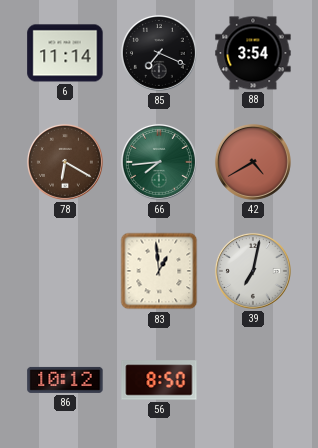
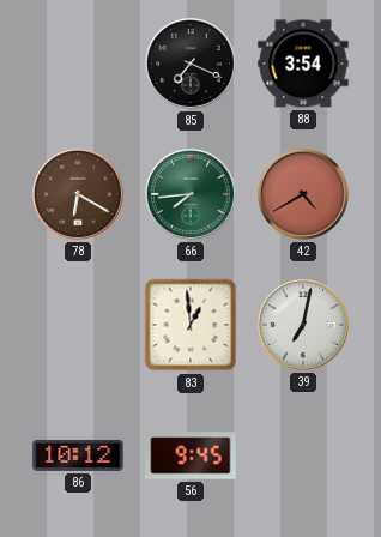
6: 11:14 -> none
56: 8:50 -> 9:45
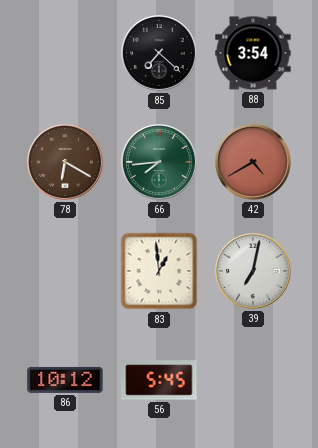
85: 7:19 -> 7:22
56: 9:45 -> 5:45
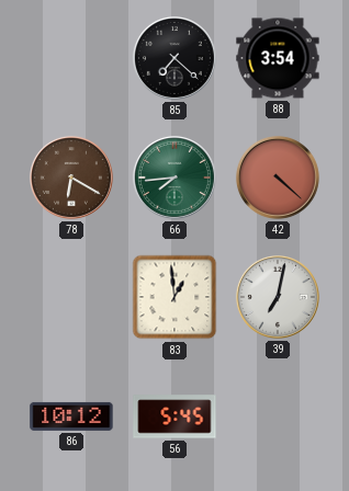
42: 4:40 -> 4:22
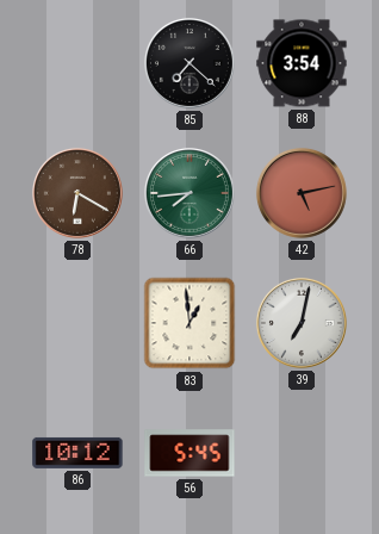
42: 4:22 -> 5:13
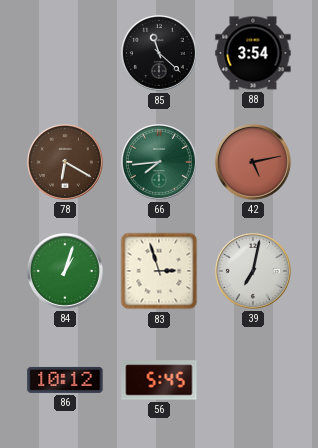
85: 7:22 -> 11:22
84: none -> 1:03
83: 12:59 -> 2:57
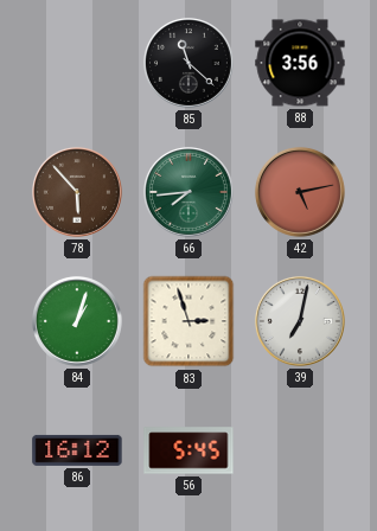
88: 3:54 -> 3:56
78: 6:20 -> 5:53
86: 10:12 -> 16:12
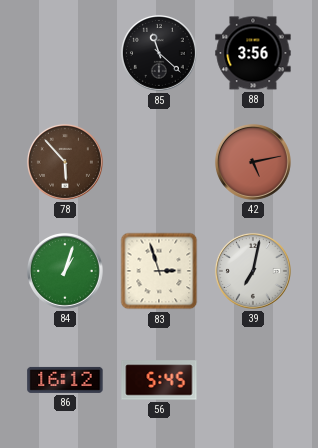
66: 7:44 -> none
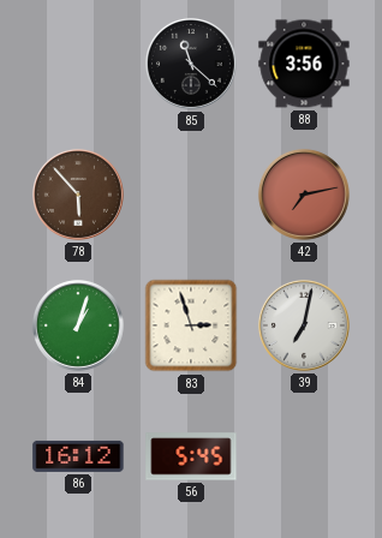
42: 5:13 -> 7:13
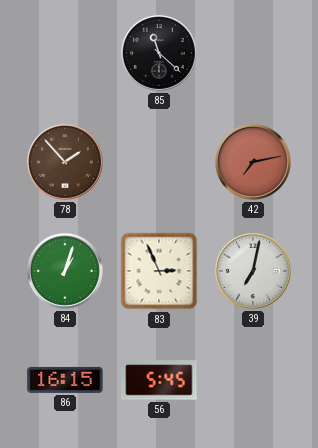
88: 3:56 -> none
78: 5:53 -> 1:53
83: 2:57 -> 2:56
86: 16:12 -> 16:15
